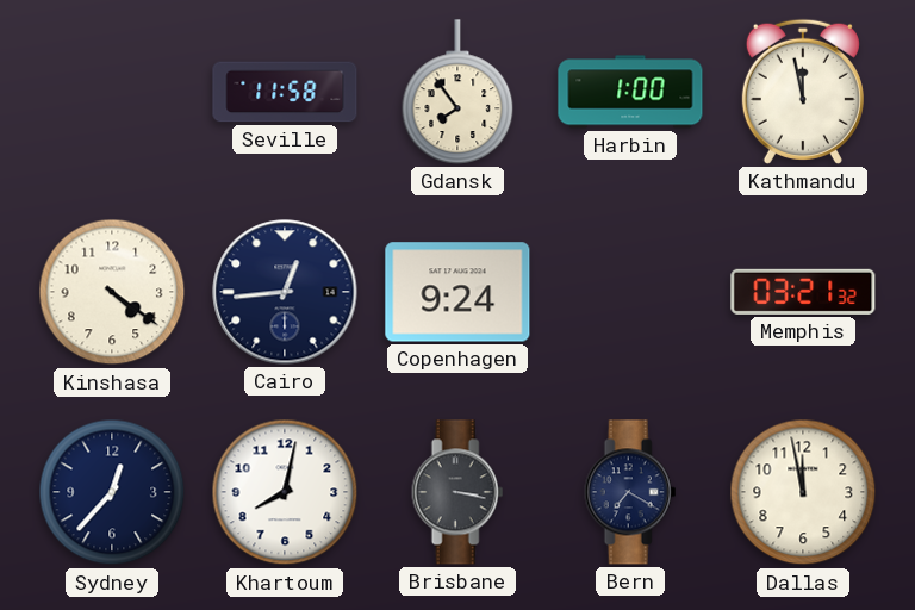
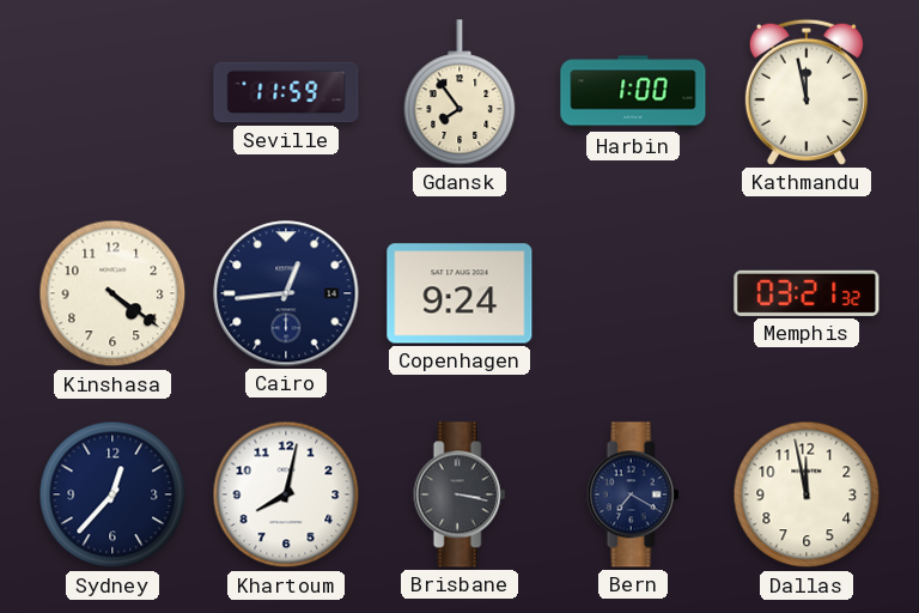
Seville: 11:58 -> 11:59
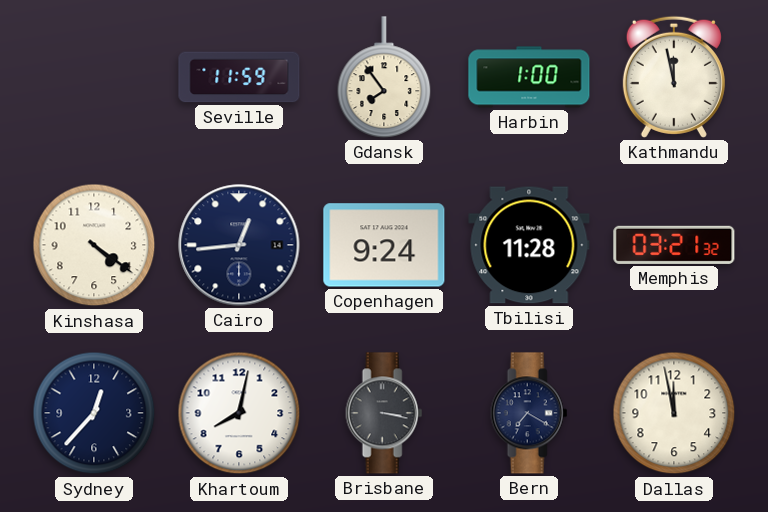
Tbilisi: none -> 11:28
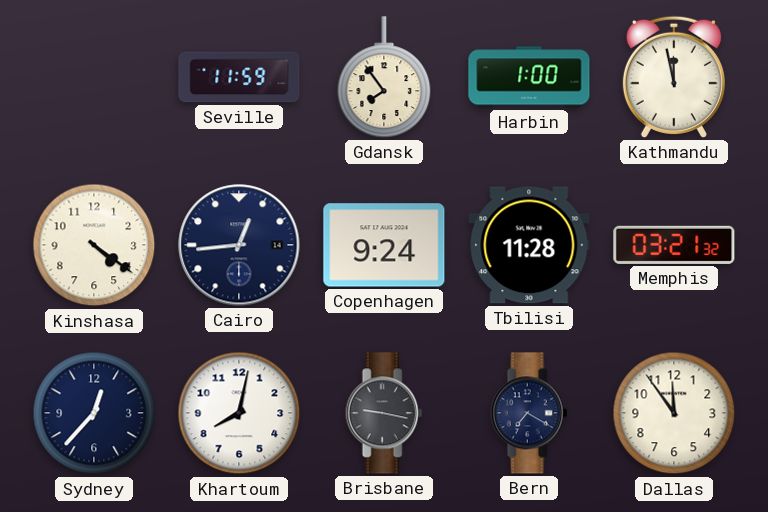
Brisbane: 3:17 -> 9:17
Dallas: 11:58 -> 11:54
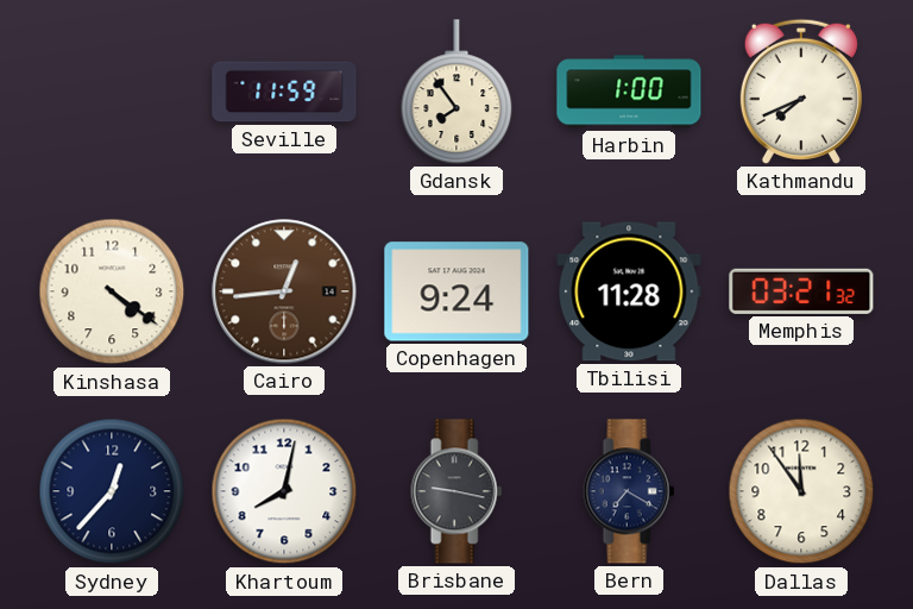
Kathmandu: 11:58 -> 7:41
Cairo dial: navy -> brown
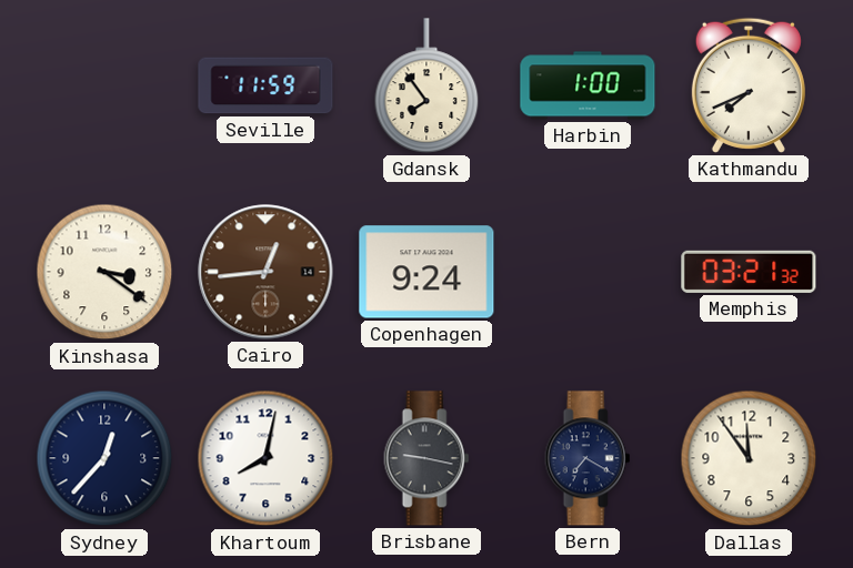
Kinshasa: 4:21 -> 3:21
Tbilisi: 11:28 -> none
